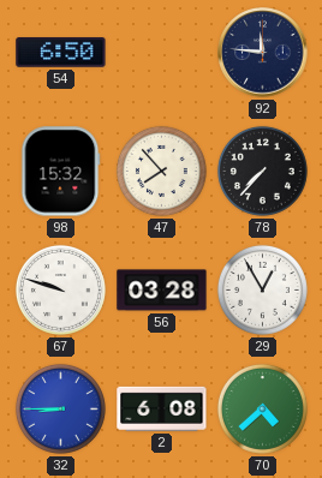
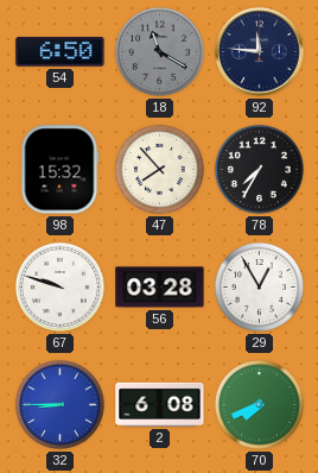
18: none -> 11:20
78: 7:37 -> 7:35
70: 4:38 -> 7:41
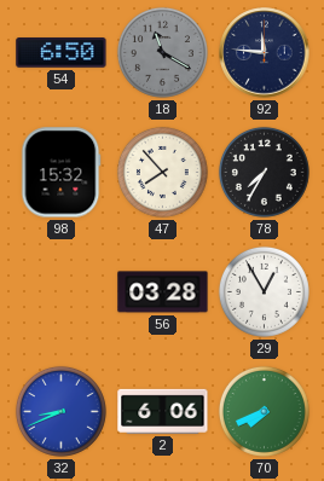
67: 9:48 -> none
32: 8:45 -> 8:41
2: 6:08 -> 6:06
